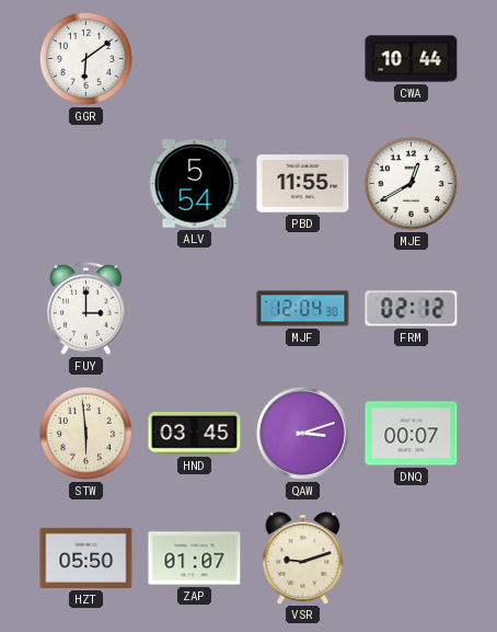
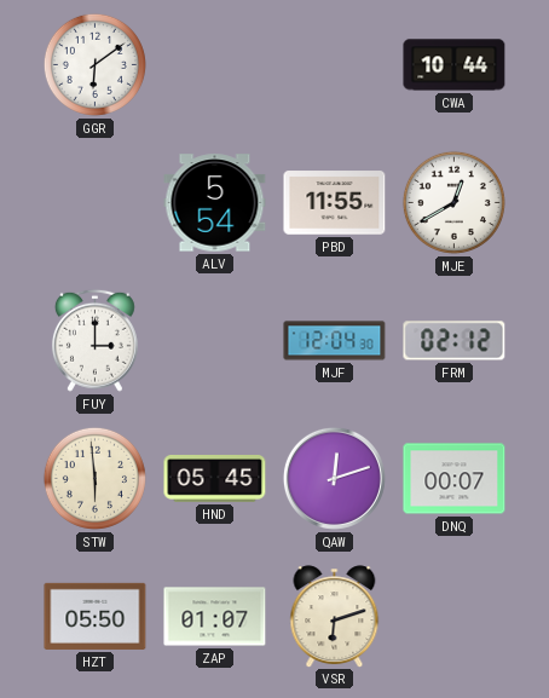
HND: 03:45 -> 05:45
QAW: 3:12 -> 12:12
VSR: 9:12 -> 6:12
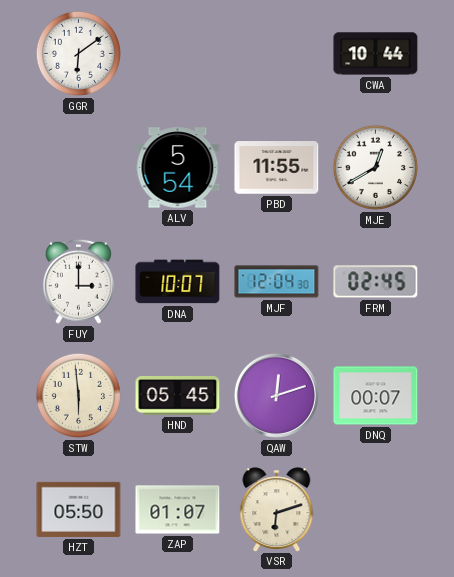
DNA: none -> 10:07
FRM: 02:12 -> 02:45
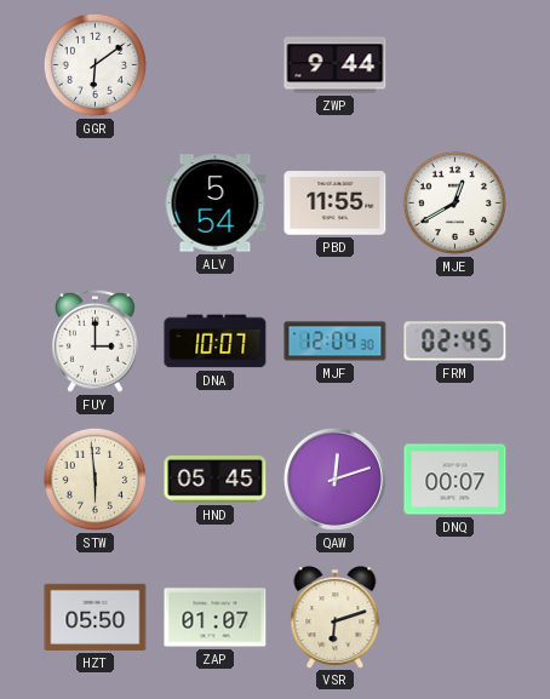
ZWP: none -> 9:44
CWA: 10:44 -> none
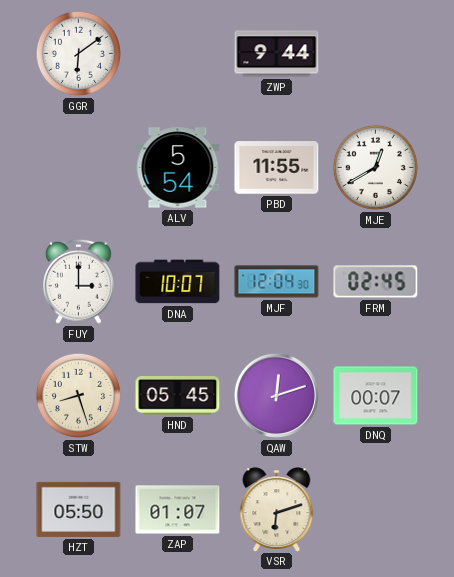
STW: 5:59 -> 8:27
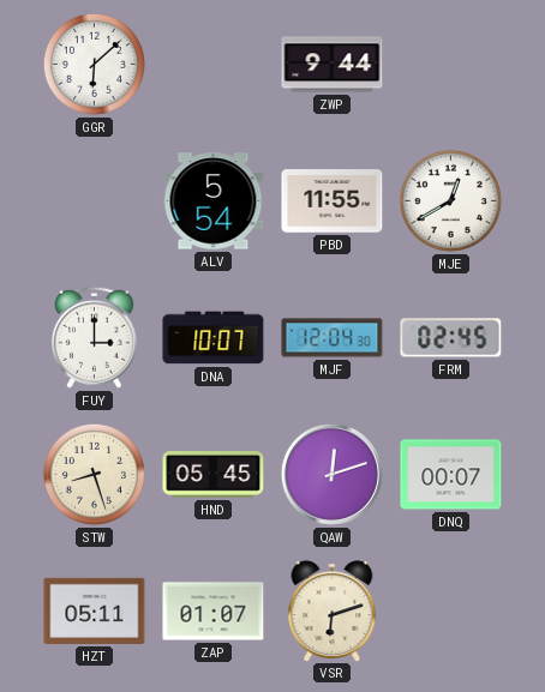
GGR: 6:09 -> 6:08
HZT: 05:50 -> 05:11
